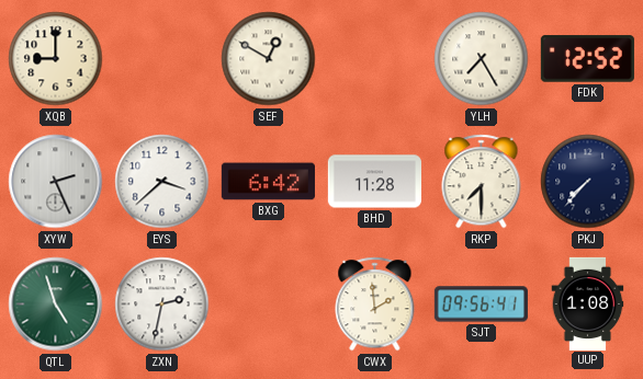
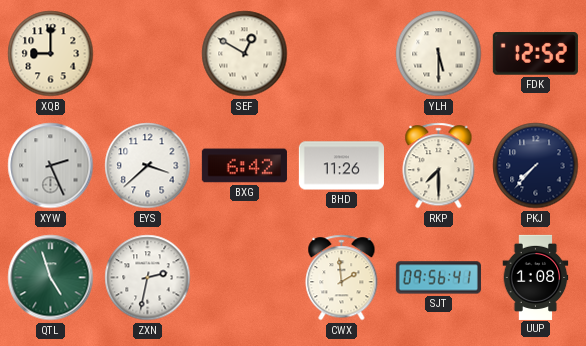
YLH: 7:25 -> 5:30
BHD: 11:28 -> 11:26
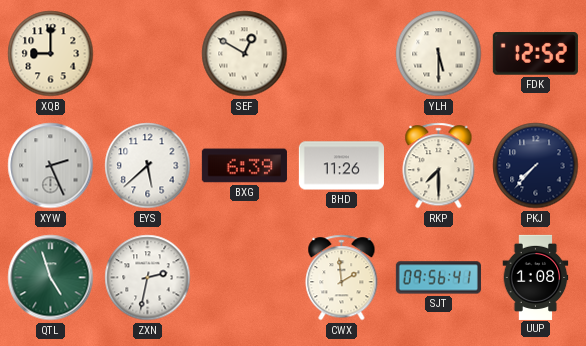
EYS: 3:38 -> 5:38
BXG: 6:42 -> 6:39
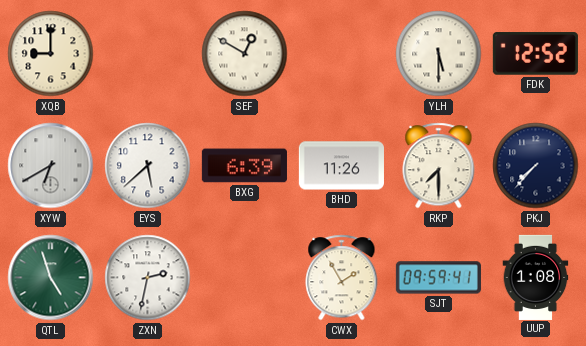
XYW: 2:26 -> 6:40
CWX: 1:59 -> 1:55
SJT: 09:56 -> 09:59
